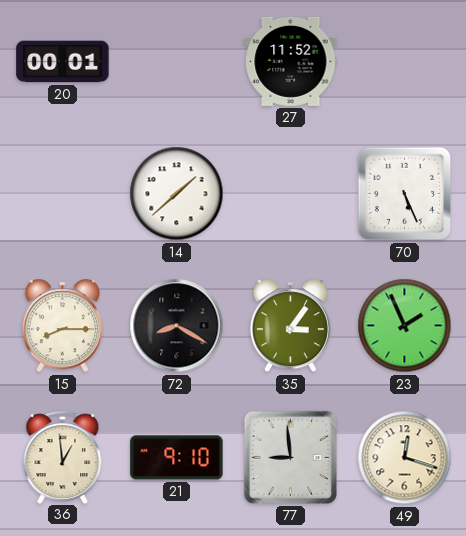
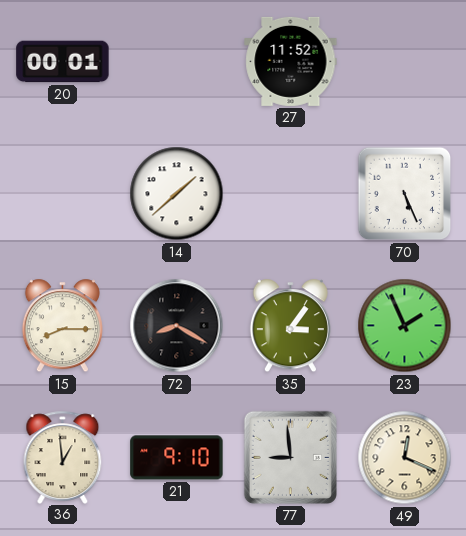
49: 12:18 -> 12:19
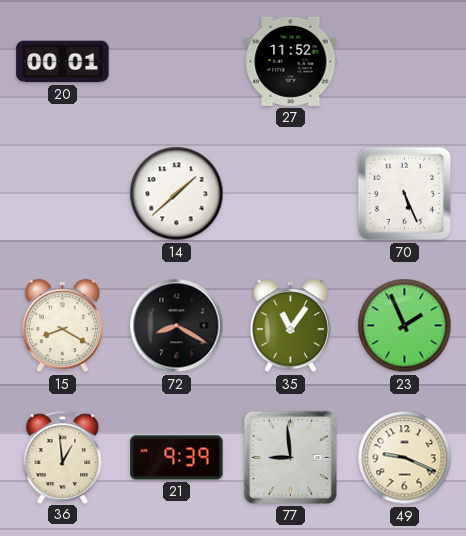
15: 8:15 -> 8:20
35: 3:06 -> 11:06
21: 9:10 -> 9:39
49: 12:19 -> 9:19
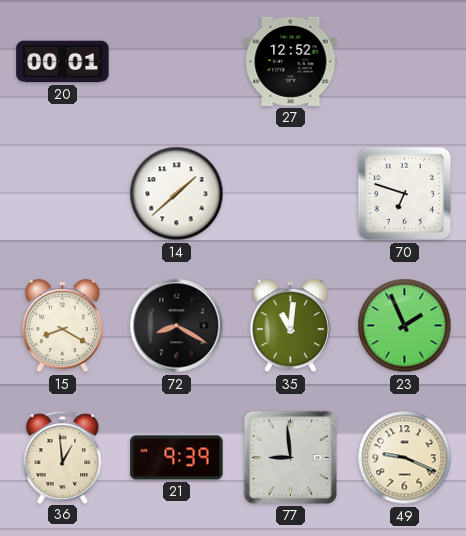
27: 11:52 -> 12:52
70: 5:26 -> 6:48
35: 11:06 -> 11:01
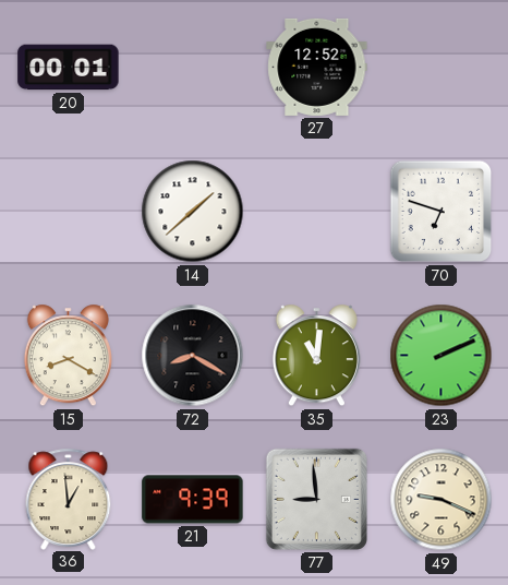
23: 1:56 -> 2:11
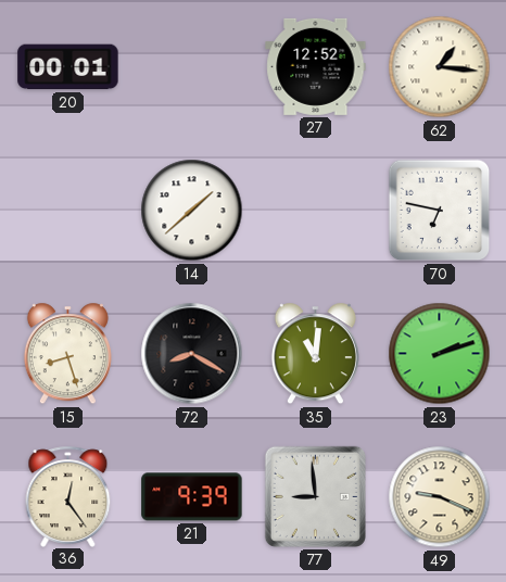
62: none -> 1:16
70: 6:48 -> 6:47
15: 8:20 -> 8:27
23: 2:11 -> 2:12
36: 12:59 -> 12:24
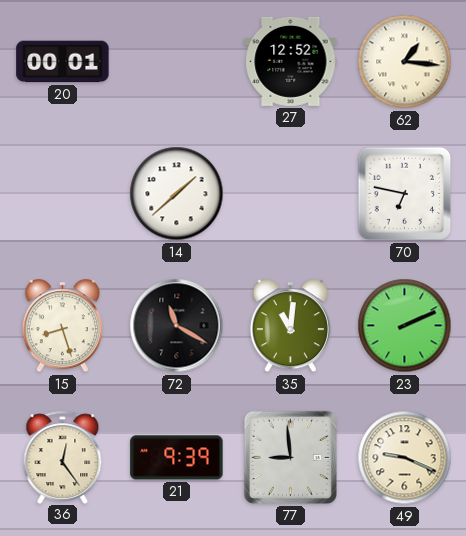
72: 8:20 -> 11:20
23: 2:12 -> 2:11
